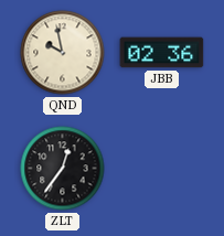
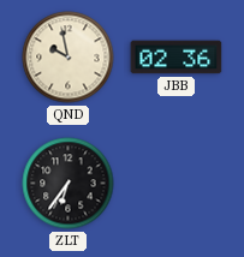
ZLT: 12:36 -> 6:36
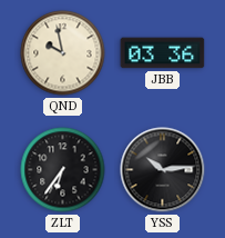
JBB: 02:36 -> 03:36
YSS: none -> 10:14
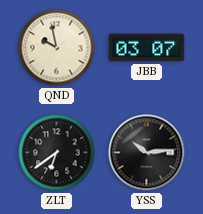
JBB: 03:36 -> 03:07
ZLT: 6:36 -> 6:39
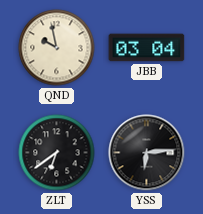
JBB: 03:07 -> 03:04
YSS: 10:14 -> 6:14
